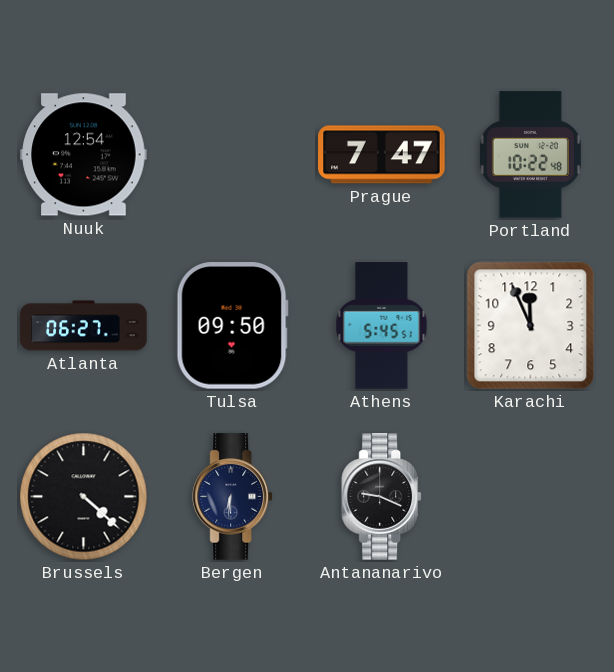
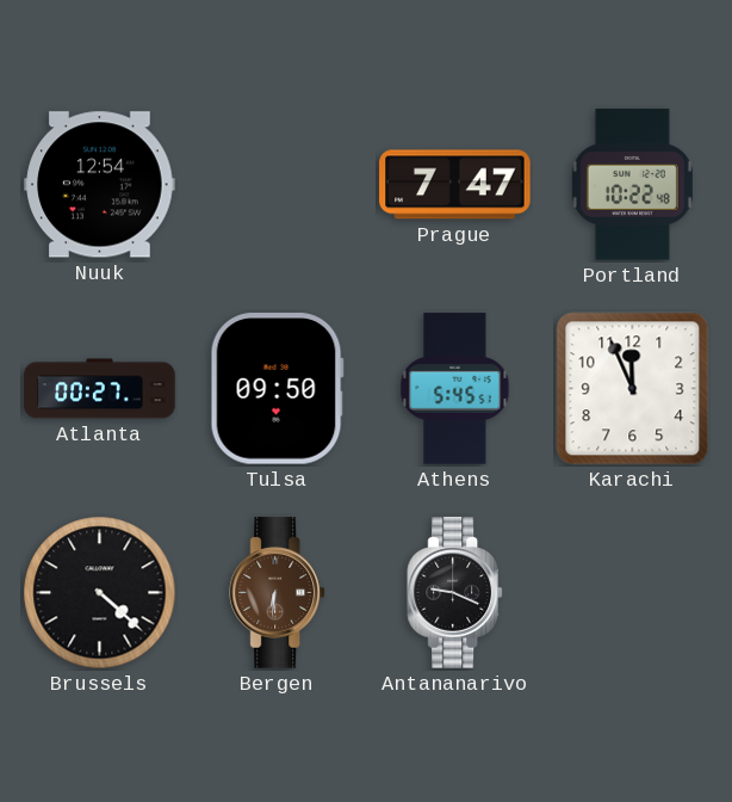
Atlanta: 06:27 -> 00:27
Bergen dial: navy -> brown
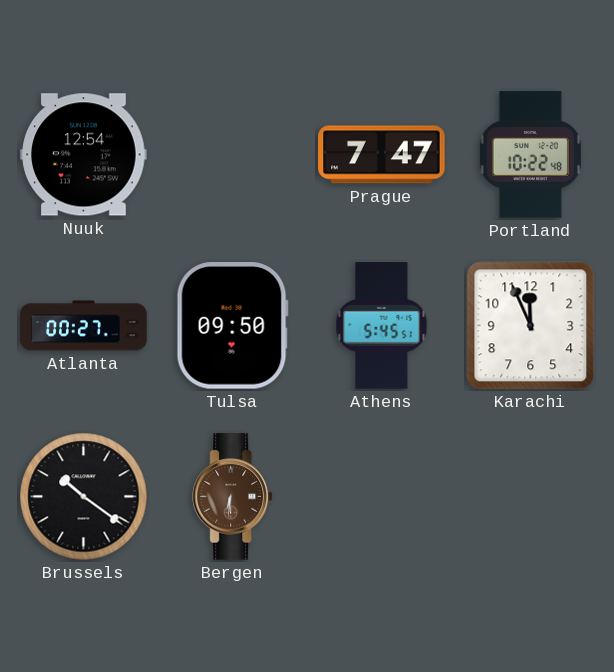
Brussels: 4:22 -> 10:21
Antananarivo: 9:19 -> none
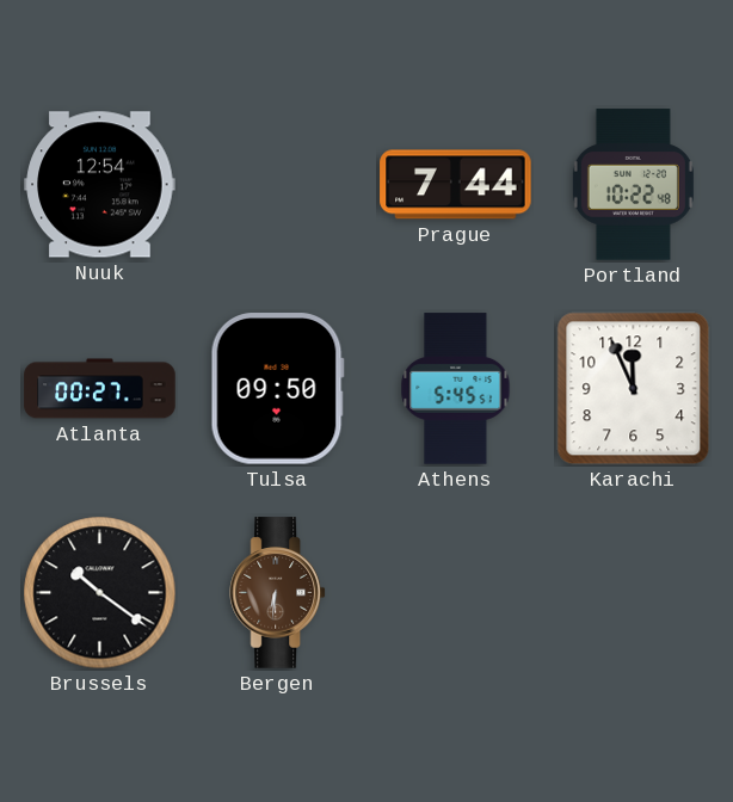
Prague: 7:47 -> 7:44
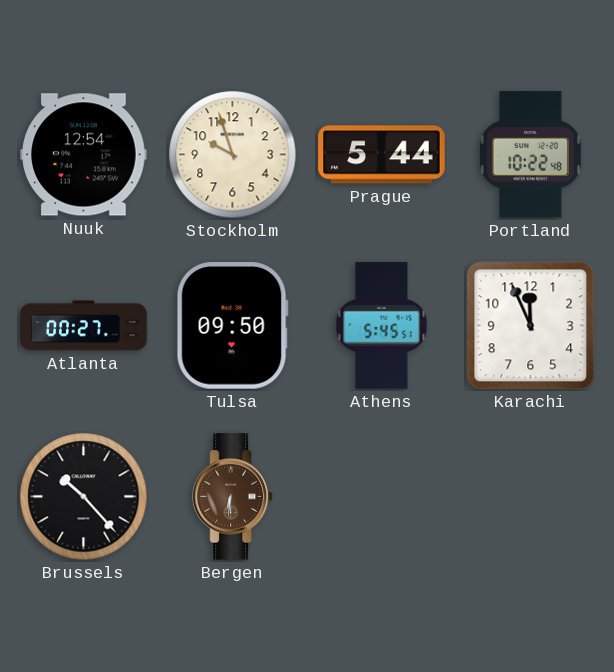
Stockholm: none -> 9:57
Prague: 7:44 -> 5:44
Brussels: 10:21 -> 10:23
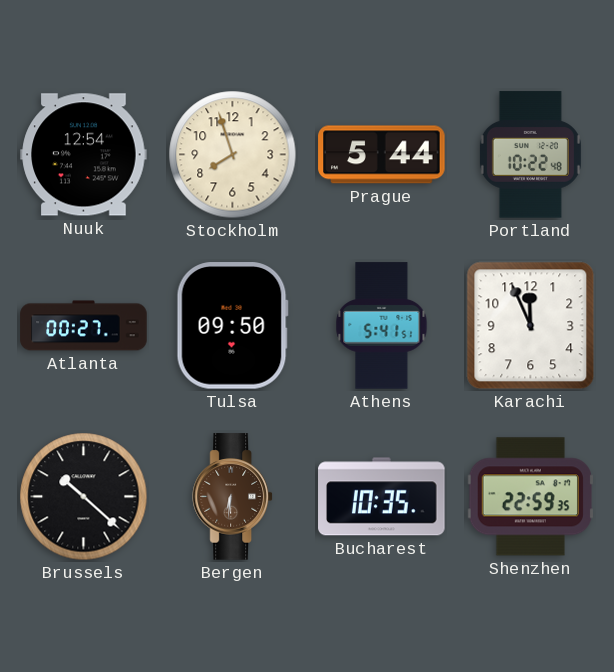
Stockholm: 9:57 -> 7:57
Athens: 5:45 -> 5:41
Brussels: 10:23 -> 10:22
Bucharest: none -> 10:35
Shenzhen: none -> 22:59
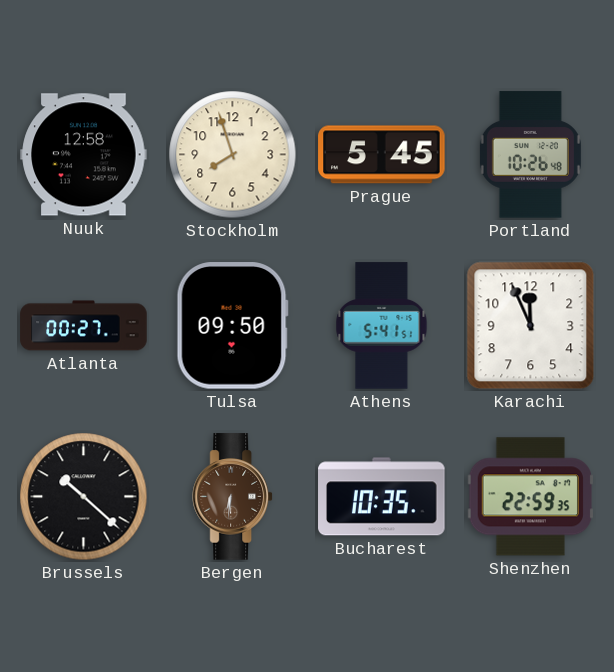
Nuuk: 12:54 -> 12:58
Prague: 5:44 -> 5:45
Portland: 10:22 -> 10:26
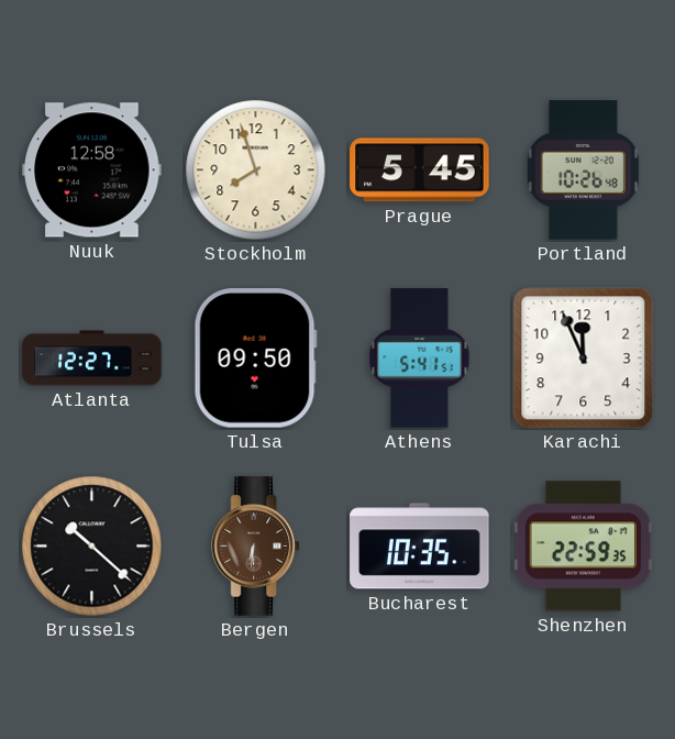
Atlanta: 00:27 -> 12:27
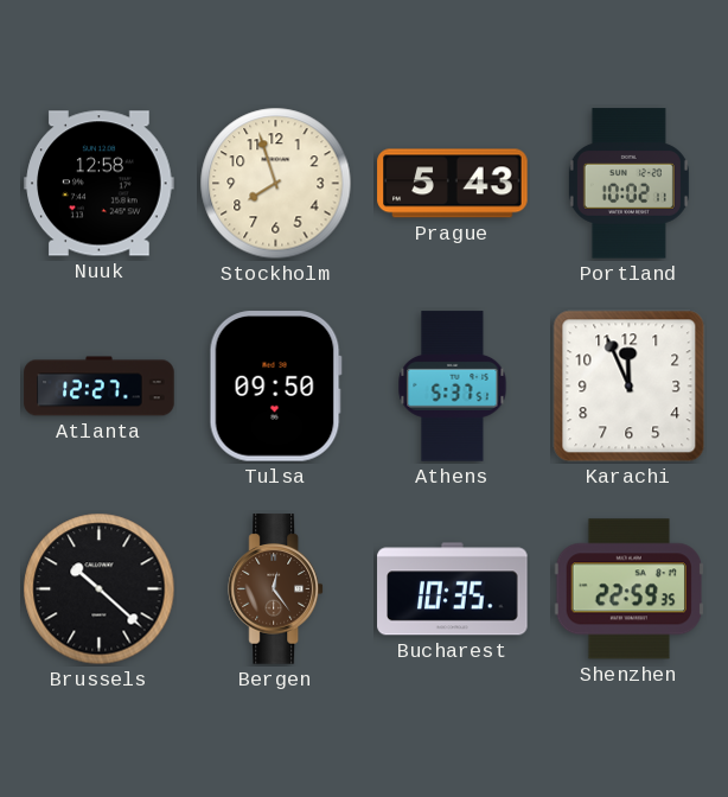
Prague: 5:45 -> 5:43
Portland: 10:26 -> 10:02
Athens: 5:41 -> 5:37
Bergen: 6:31 -> 12:24
